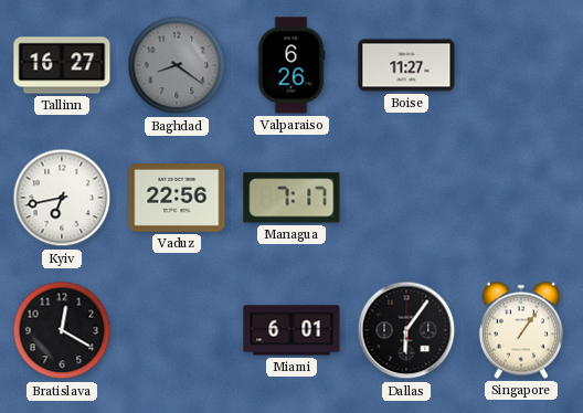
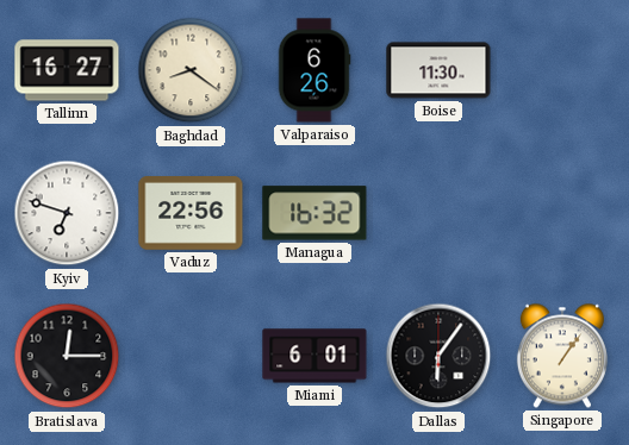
Baghdad dial: grey -> cream
Boise: 11:27 -> 11:30
Kyiv: 6:43 -> 6:48
Managua: 7:17 -> 16:32
Bratislava: 12:20 -> 12:15
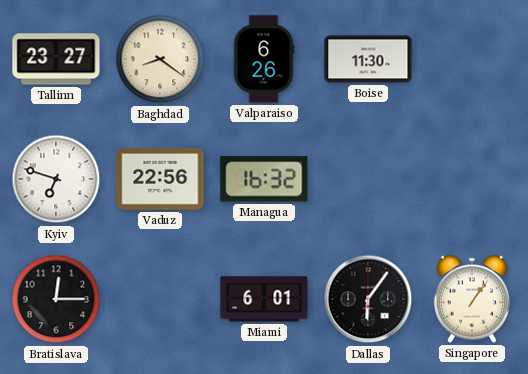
Tallinn: 16:27 -> 23:27
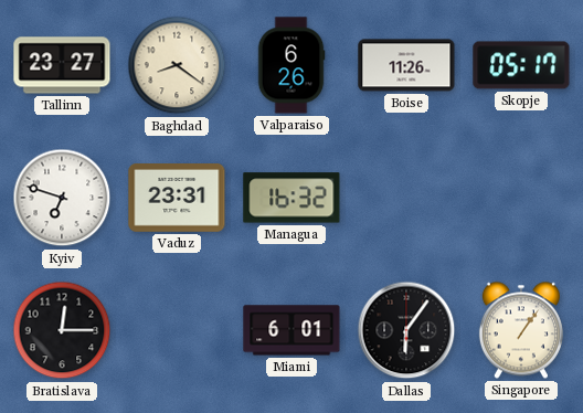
Boise: 11:30 -> 11:26
Skopje: none -> 05:17
Vaduz: 22:56 -> 23:31
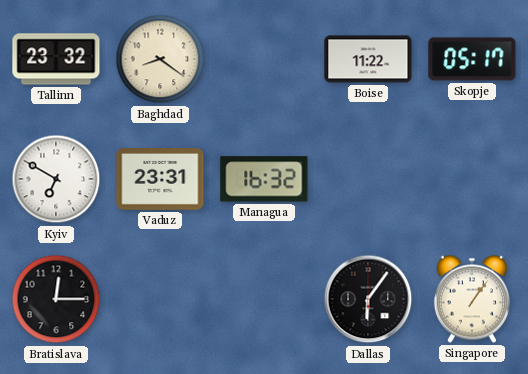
Tallinn: 23:27 -> 23:32
Valparaiso: 6:26 -> none
Boise: 11:26 -> 11:22
Kyiv: 6:48 -> 6:50
Miami: 6:01 -> none
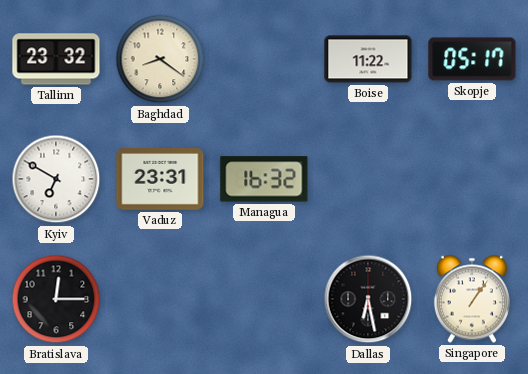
Dallas: 6:06 -> 6:28
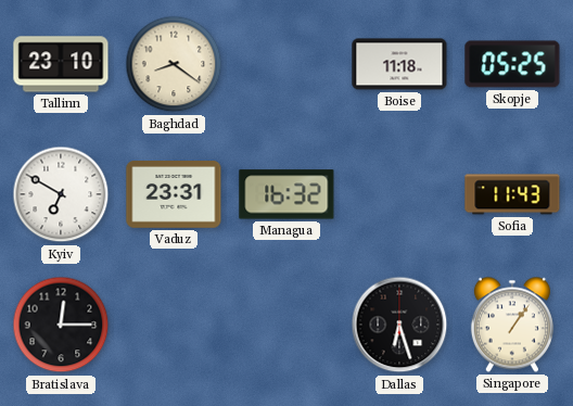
Tallinn: 23:32 -> 23:10
Boise: 11:22 -> 11:18
Skopje: 05:17 -> 05:25
Sofia: none -> 11:43
Dallas: 6:28 -> 6:27
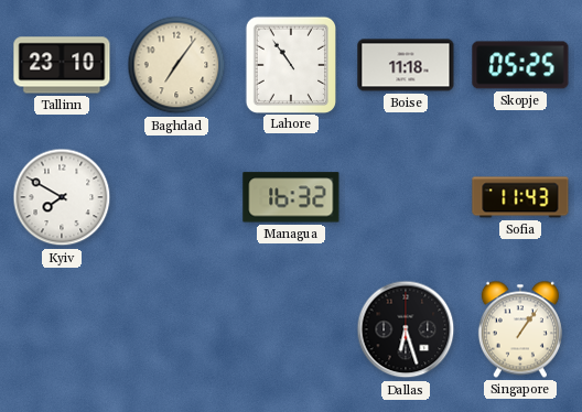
Baghdad: 8:21 -> 7:06
Lahore: none -> 10:54
Kyiv: 6:50 -> 7:50
Vaduz: 23:31 -> none
Bratislava: 12:15 -> none
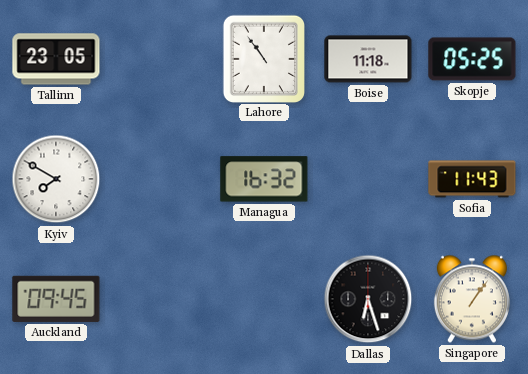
Tallinn: 23:10 -> 23:05
Baghdad: 7:06 -> none
Auckland: none -> 09:45
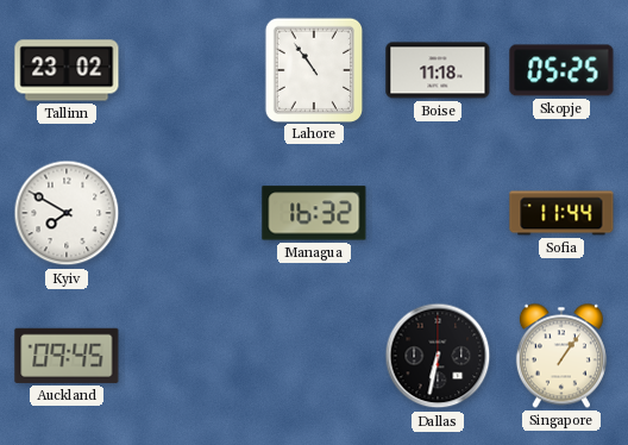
Tallinn: 23:05 -> 23:02
Sofia: 11:43 -> 11:44
Dallas: 6:27 -> 6:32
